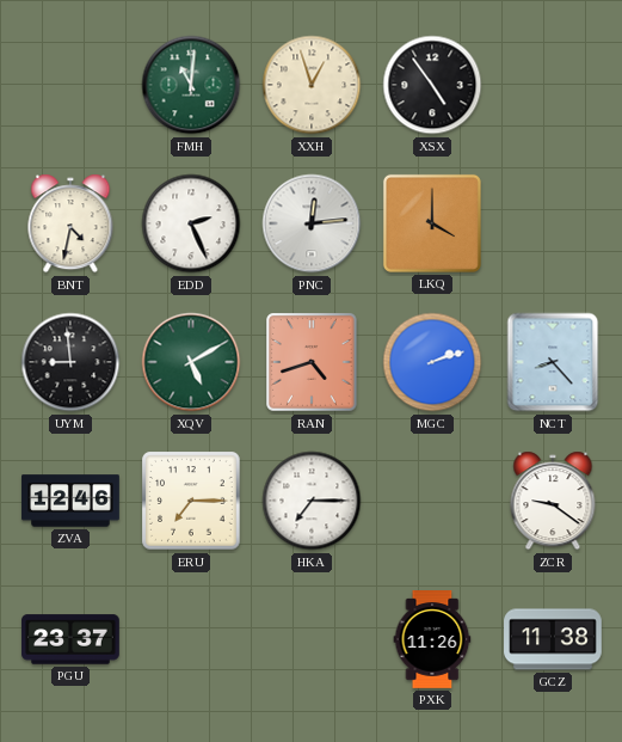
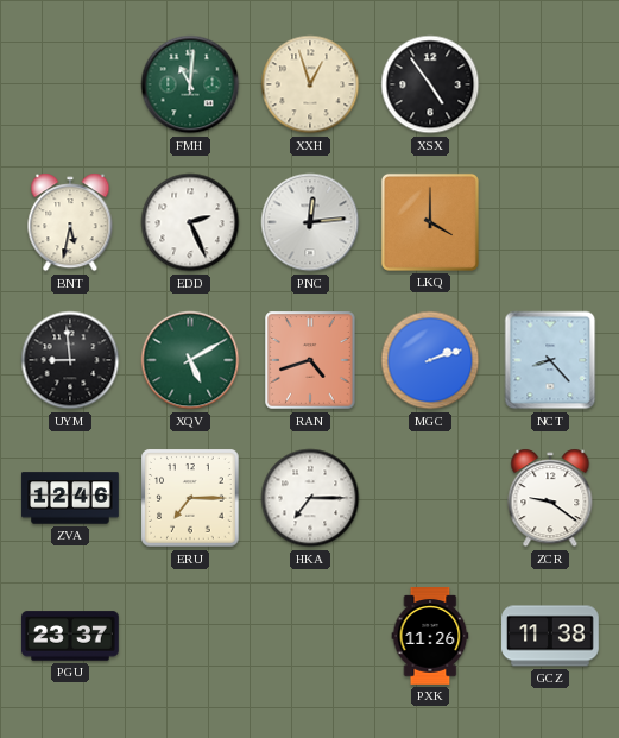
BNT: 4:32 -> 5:32
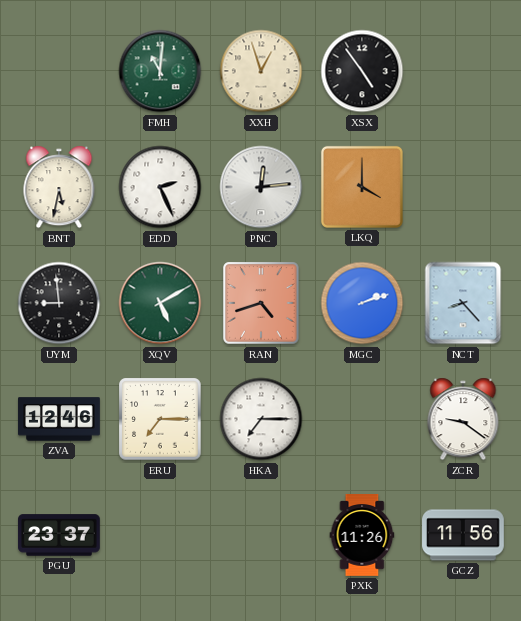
GCZ: 11:38 -> 11:56
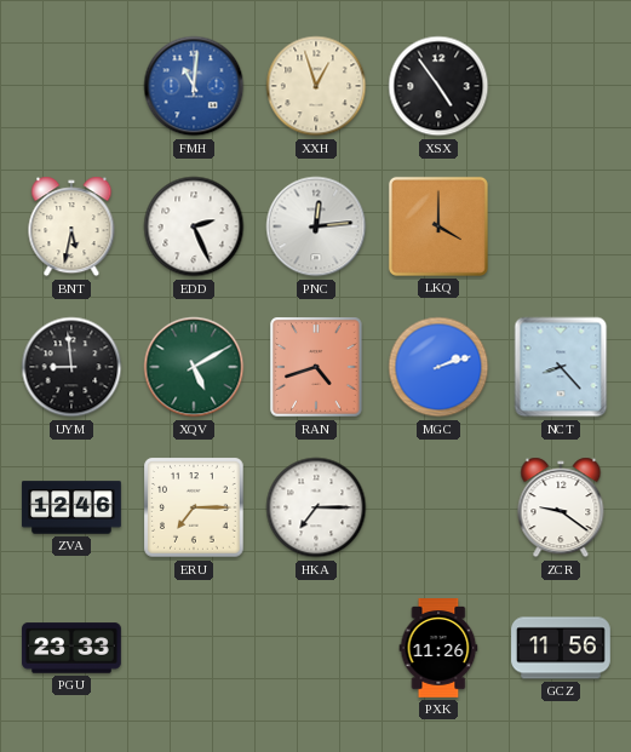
FMH dial: green -> blue
PGU: 23:37 -> 23:33
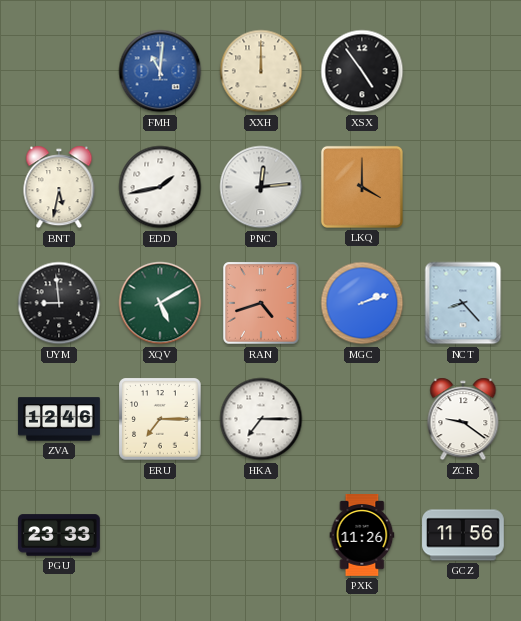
XXH: 12:57 -> 12:00
EDD: 2:26 -> 1:43
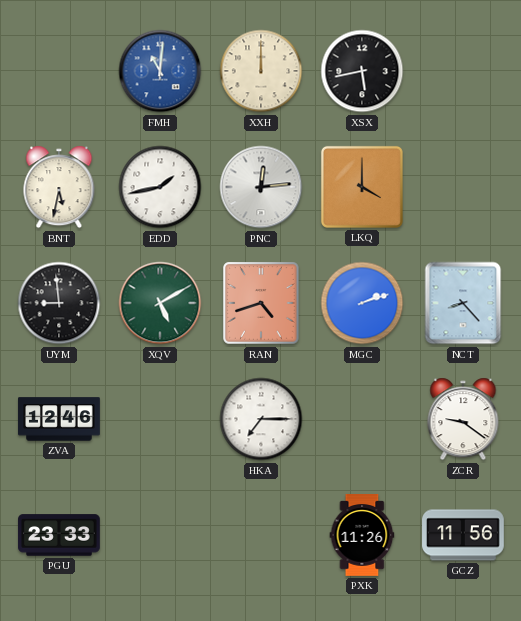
XSX: 4:54 -> 5:43
ERU: 7:15 -> none
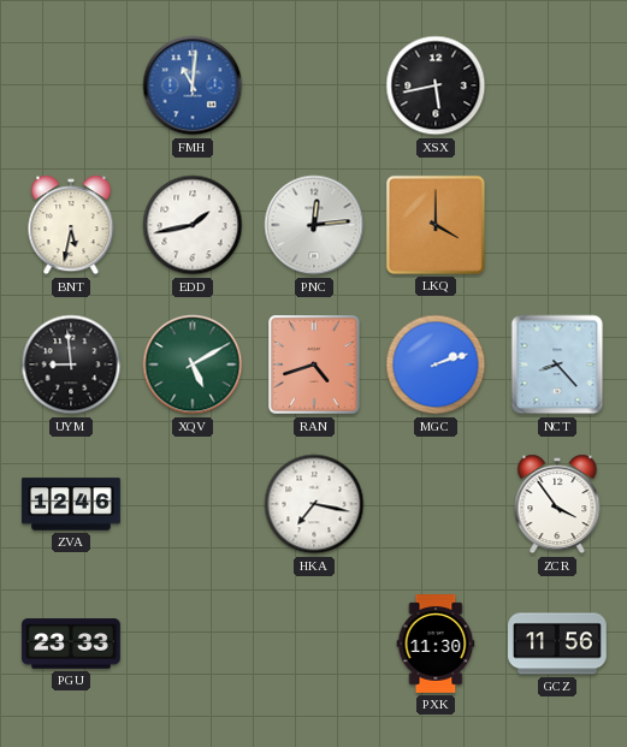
XXH: 12:00 -> none
HKA: 7:15 -> 7:17
ZCR: 9:21 -> 3:54
PXK: 11:26 -> 11:30
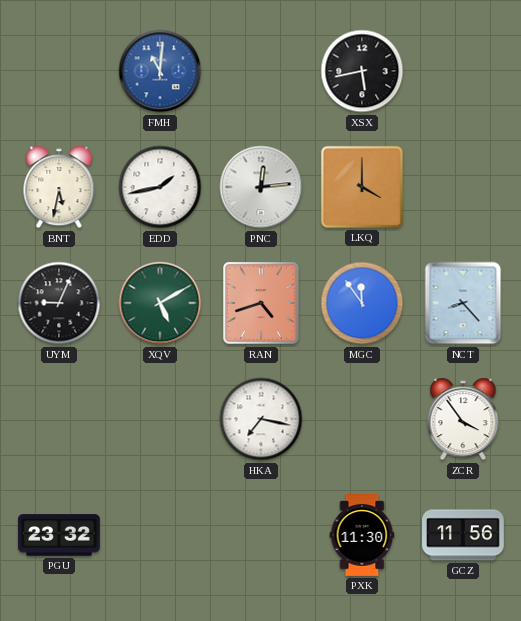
UYM: 8:59 -> 9:04
MGC: 2:12 -> 11:54
ZVA: 12:46 -> none
PGU: 23:33 -> 23:32
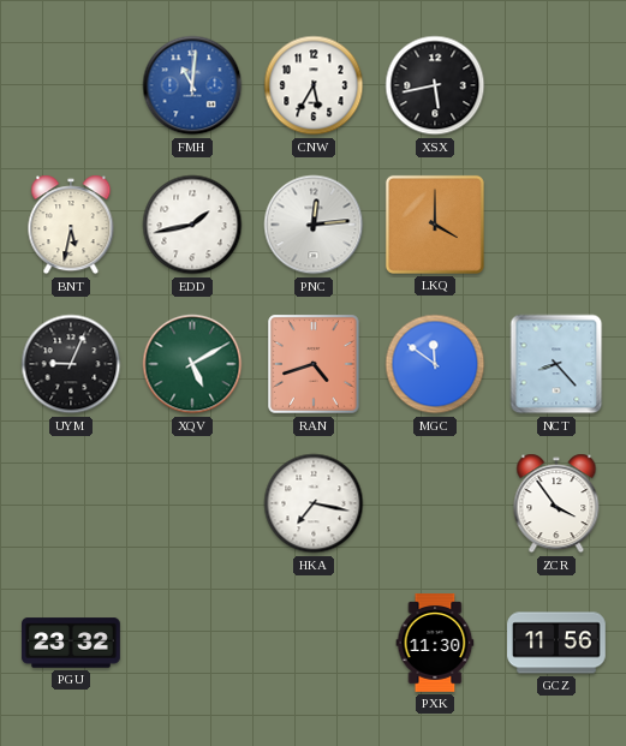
CNW: none -> 5:35
MGC: 11:54 -> 11:51
